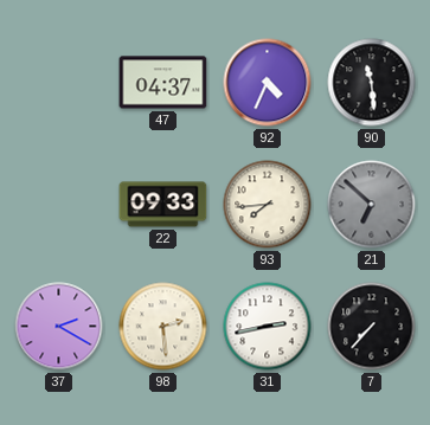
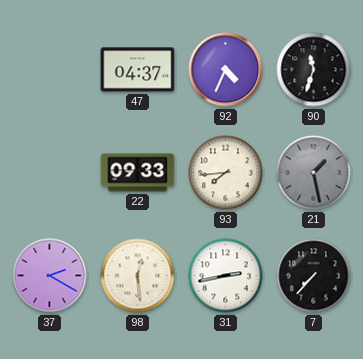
90: 11:29 -> 11:33
21: 6:52 -> 1:28
98: 2:29 -> 12:29
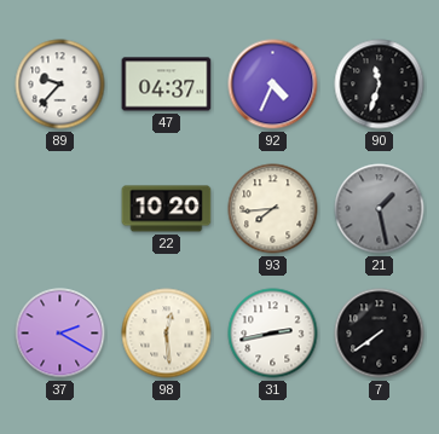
89: none -> 9:37
22: 09:33 -> 10:20
7: 7:37 -> 7:39
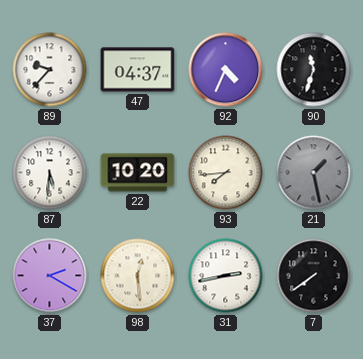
87: none -> 5:31
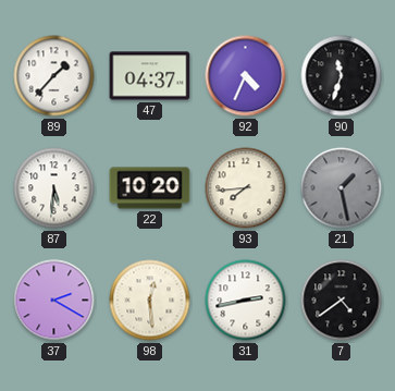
89: 9:37 -> 1:37
7: 7:39 -> 4:39
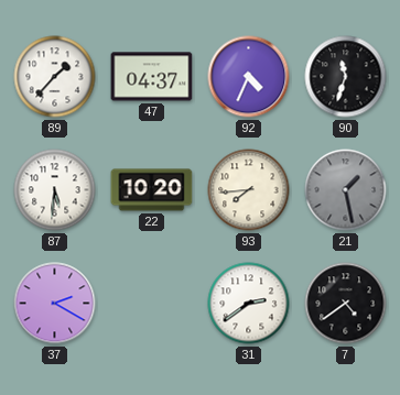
98: 12:29 -> none
31: 2:43 -> 2:39
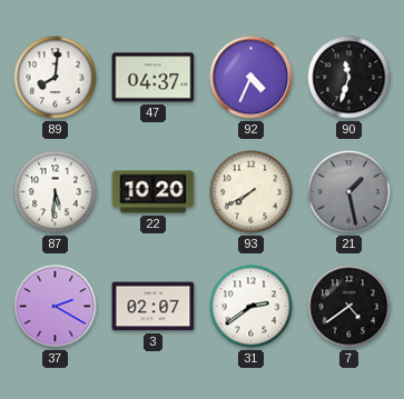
89: 1:37 -> 8:01
93: 7:44 -> 7:40
3: none -> 02:07
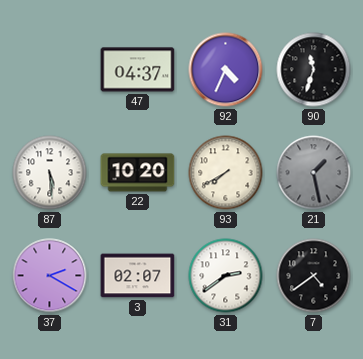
89: 8:01 -> none
87: 5:31 -> 5:29
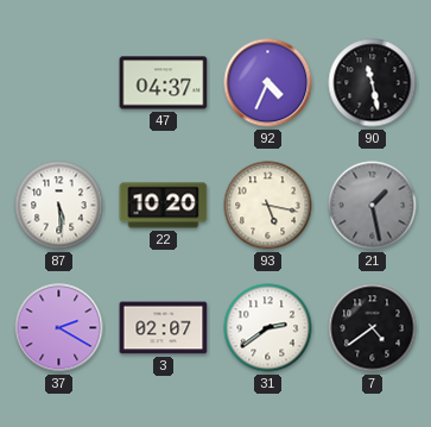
90: 11:33 -> 11:28
93: 7:40 -> 5:17
